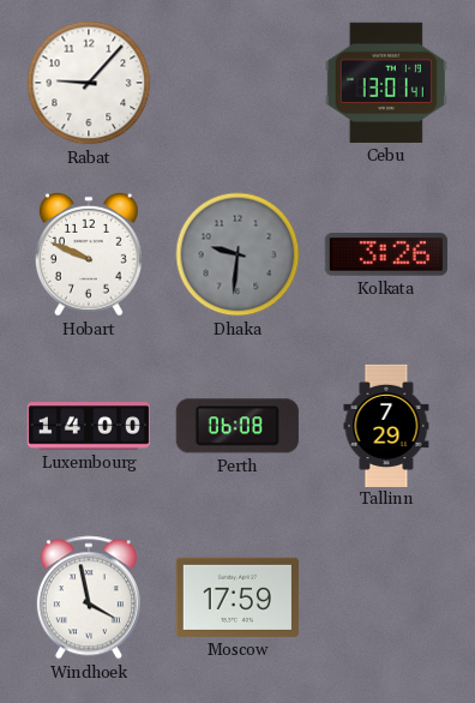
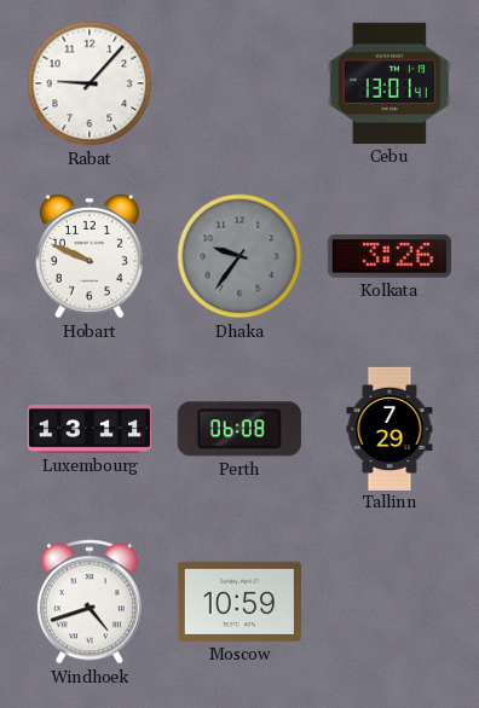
Dhaka: 9:31 -> 9:36
Luxembourg: 14:00 -> 13:11
Windhoek: 3:58 -> 4:42
Moscow: 17:59 -> 10:59
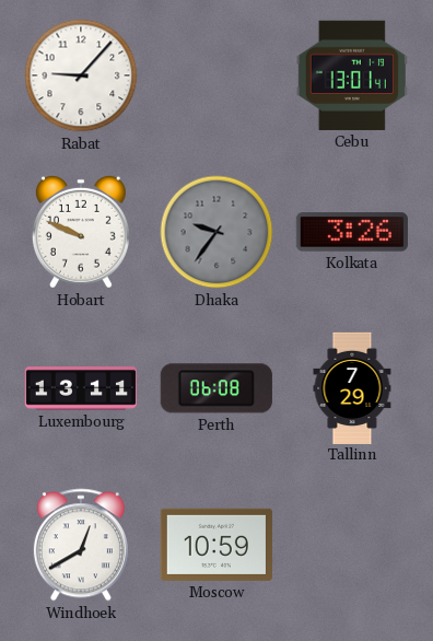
Windhoek: 4:42 -> 12:40
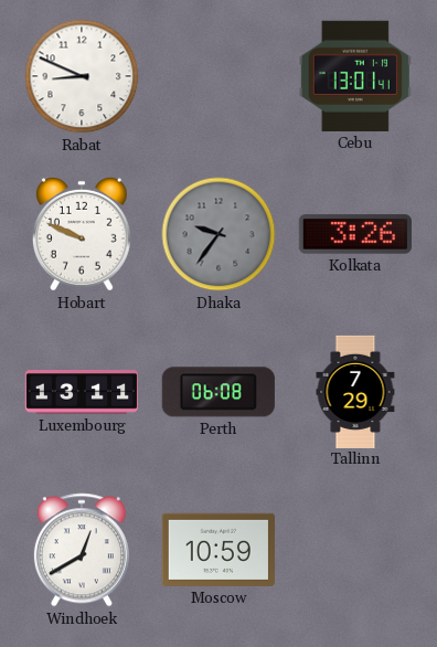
Rabat: 9:07 -> 8:49
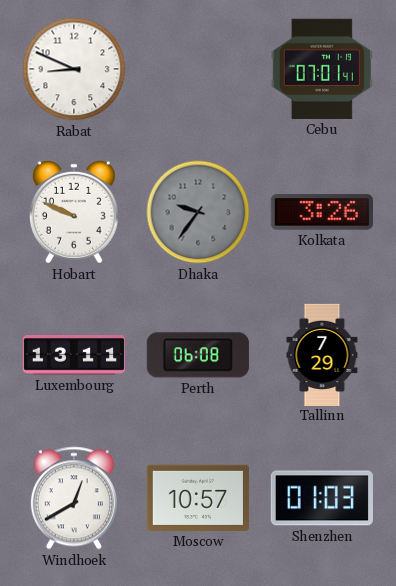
Cebu: 13:01 -> 07:01
Moscow: 10:59 -> 10:57
Shenzhen: none -> 01:03
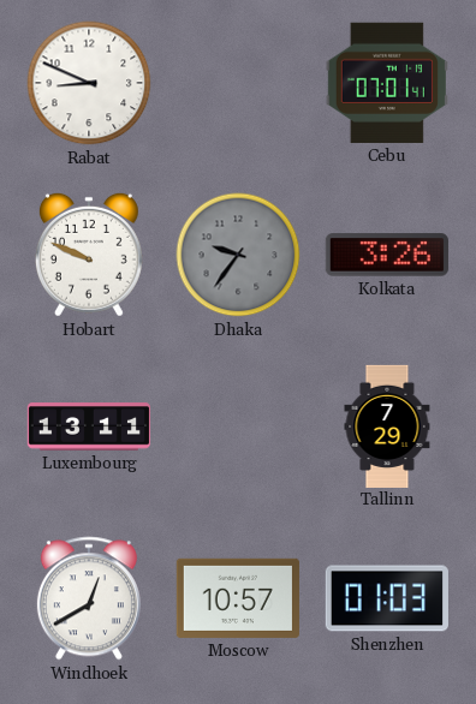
Perth: 06:08 -> none
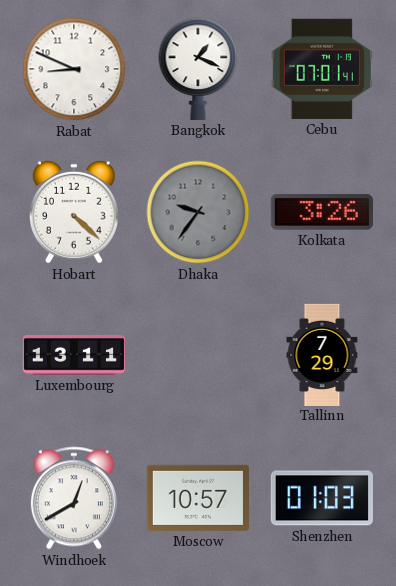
Bangkok: none -> 1:19
Hobart: 9:49 -> 4:22
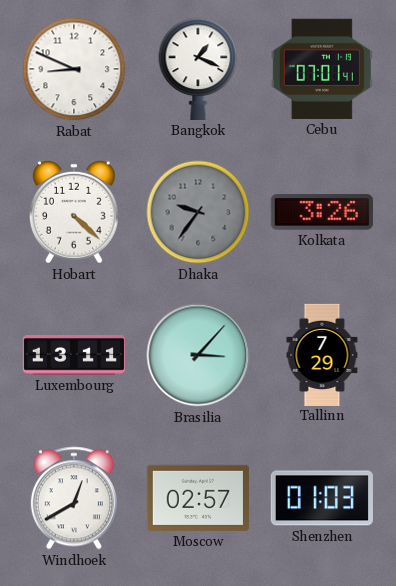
Brasilia: none -> 3:07
Moscow: 10:57 -> 02:57
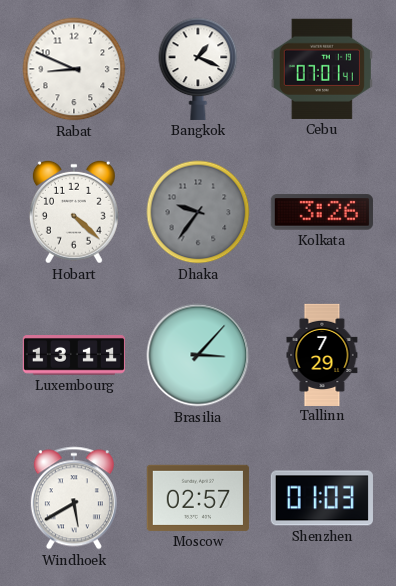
Windhoek: 12:40 -> 5:40
